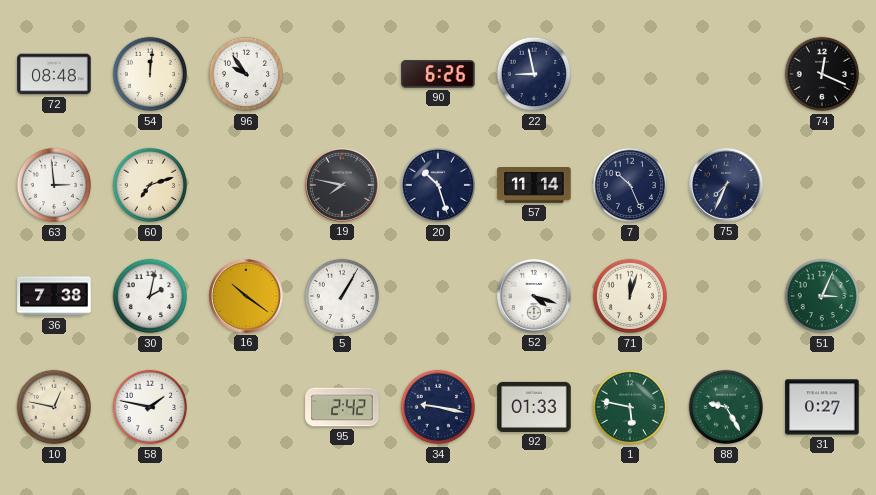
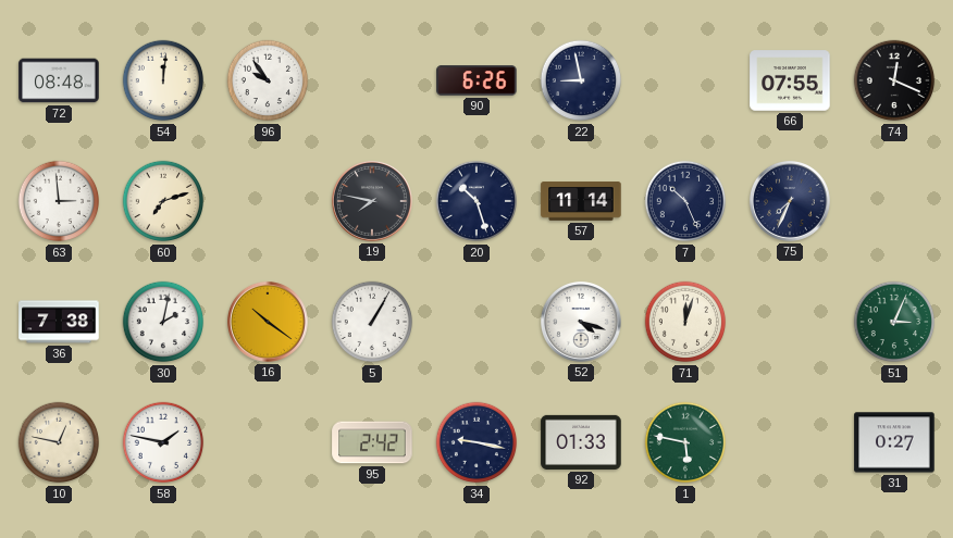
66: none -> 07:55
88: 9:25 -> none
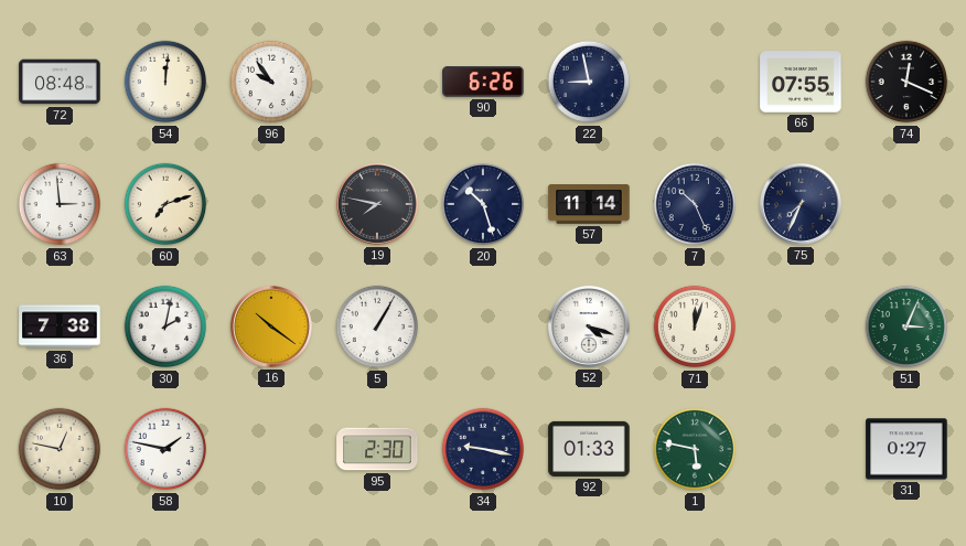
95: 2:42 -> 2:30
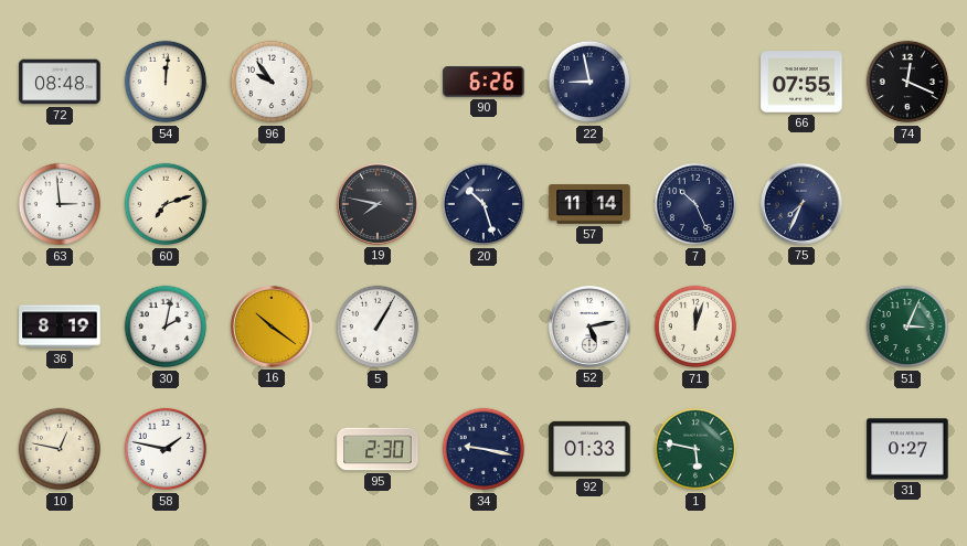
36: 7:38 -> 8:19
52: 4:18 -> 5:13
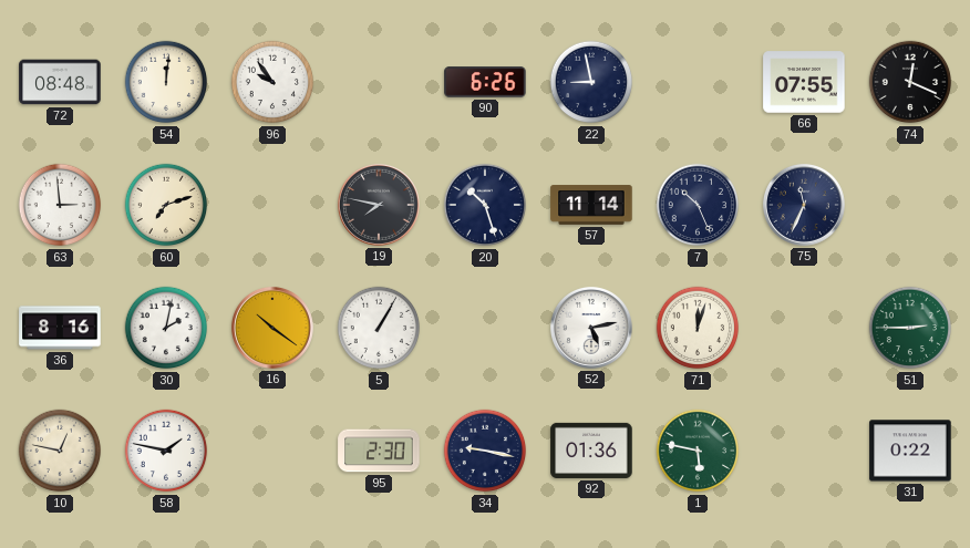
75: 7:34 -> 11:34
36: 8:19 -> 8:16
51: 3:04 -> 2:45
92: 01:33 -> 01:36
31: 0:27 -> 0:22
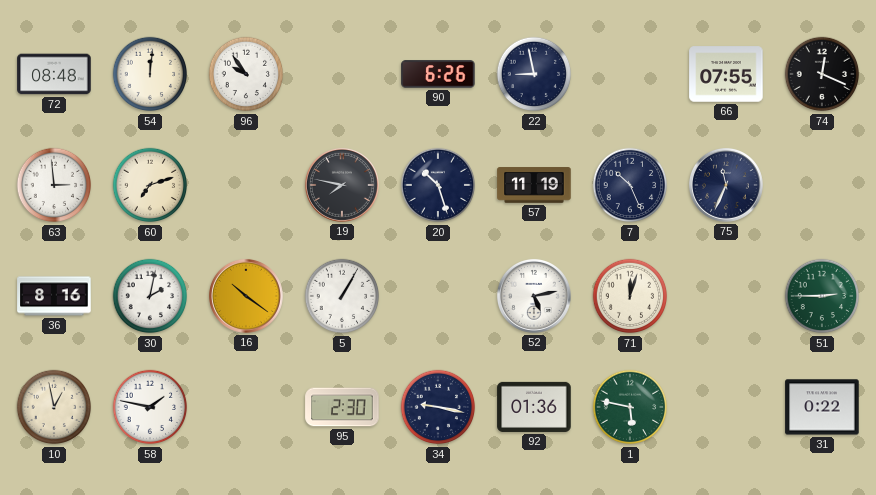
57: 11:14 -> 11:19
10: 12:47 -> 12:58
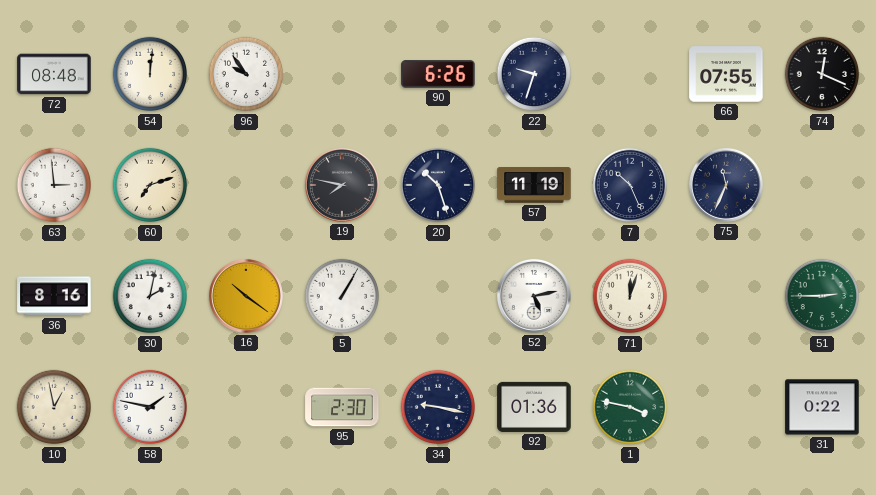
22: 8:58 -> 9:33
1: 5:47 -> 3:47
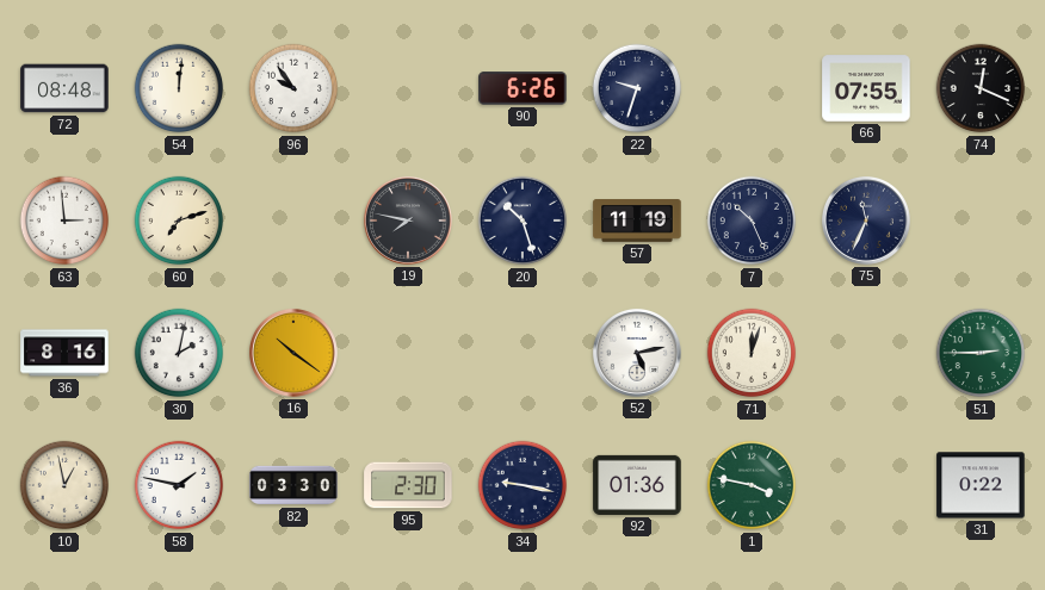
5: 1:05 -> none
82: none -> 03:30
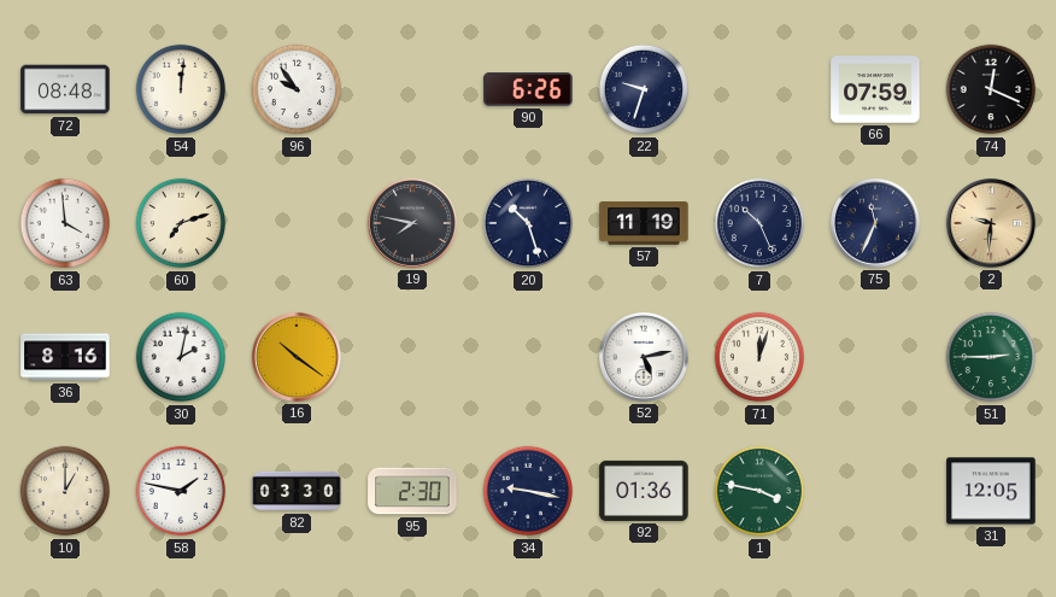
66: 07:55 -> 07:59
63: 2:59 -> 3:59
2: none -> 9:31
10: 12:58 -> 1:00
31: 0:22 -> 12:05
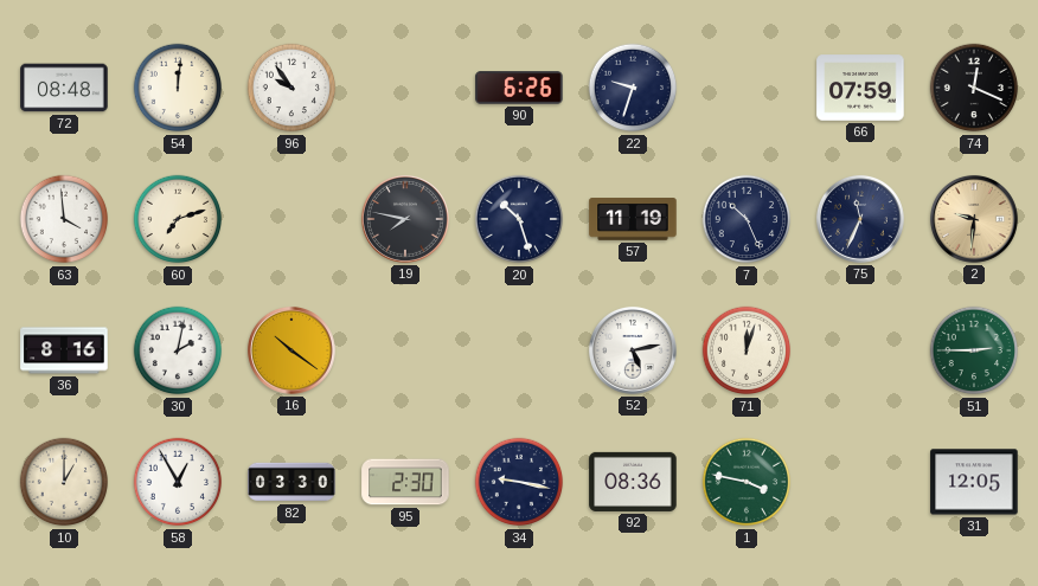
58: 1:47 -> 12:55
92: 01:36 -> 08:36
